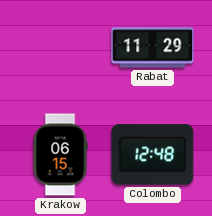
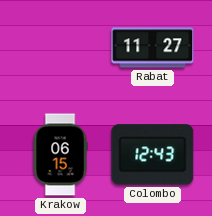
Rabat: 11:29 -> 11:27
Colombo: 12:48 -> 12:43
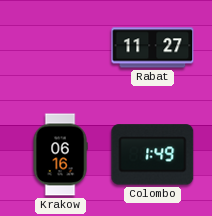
Krakow: 06:15 -> 06:16
Colombo: 12:43 -> 1:49
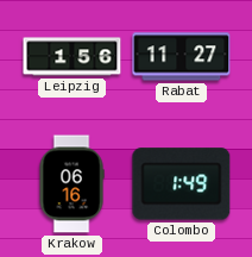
Leipzig: none -> 1:56
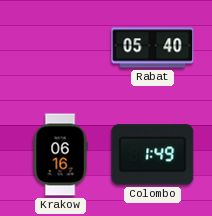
Leipzig: 1:56 -> none
Rabat: 11:27 -> 05:40
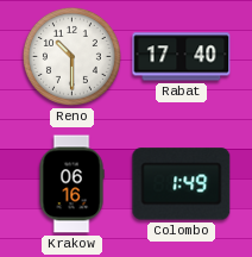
Reno: none -> 10:30
Rabat: 05:40 -> 17:40
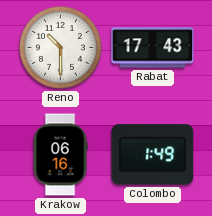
Rabat: 17:40 -> 17:43
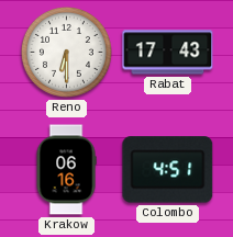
Reno: 10:30 -> 6:30
Colombo: 1:49 -> 4:51
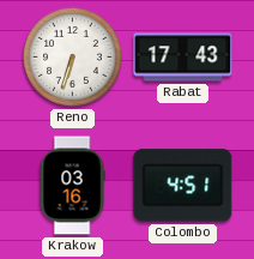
Reno: 6:30 -> 6:33
Krakow: 06:16 -> 03:16
